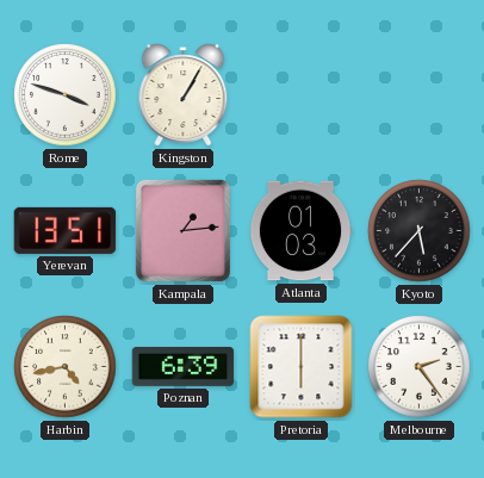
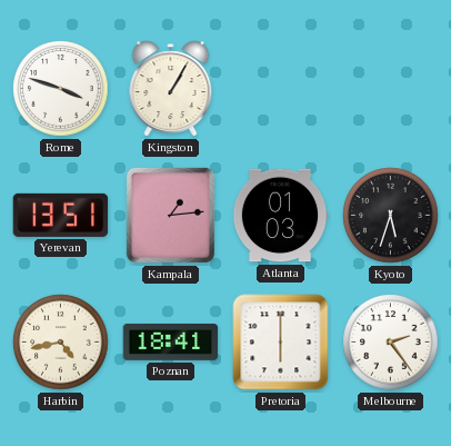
Kyoto: 5:37 -> 5:33
Poznan: 6:39 -> 18:41
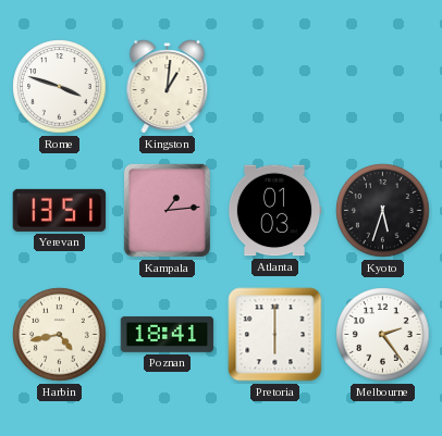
Kingston: 1:05 -> 1:01
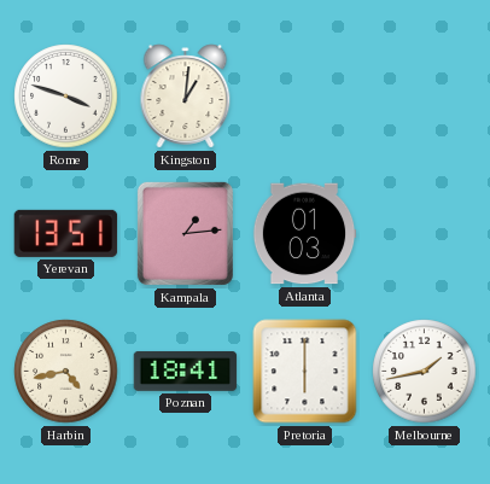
Kyoto: 5:33 -> none
Melbourne: 2:24 -> 1:43
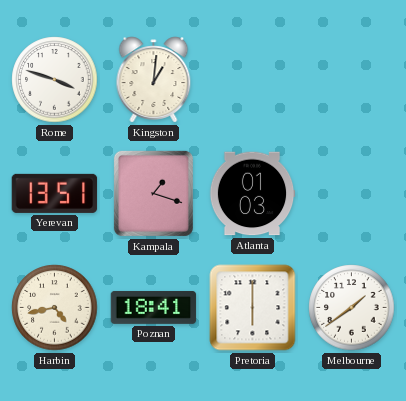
Kampala: 1:14 -> 1:18
Melbourne: 1:43 -> 1:39
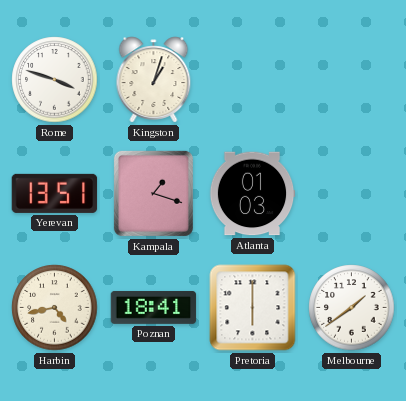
Kingston: 1:01 -> 1:03
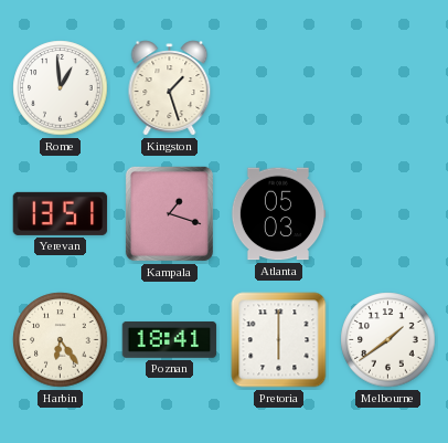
Rome: 3:48 -> 12:59
Kingston: 1:03 -> 1:27
Atlanta: 01:03 -> 05:03
Harbin: 4:43 -> 6:24
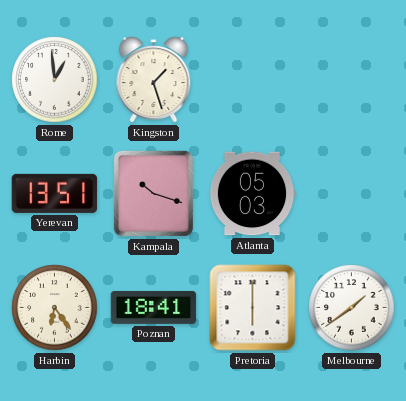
Kampala: 1:18 -> 10:18
